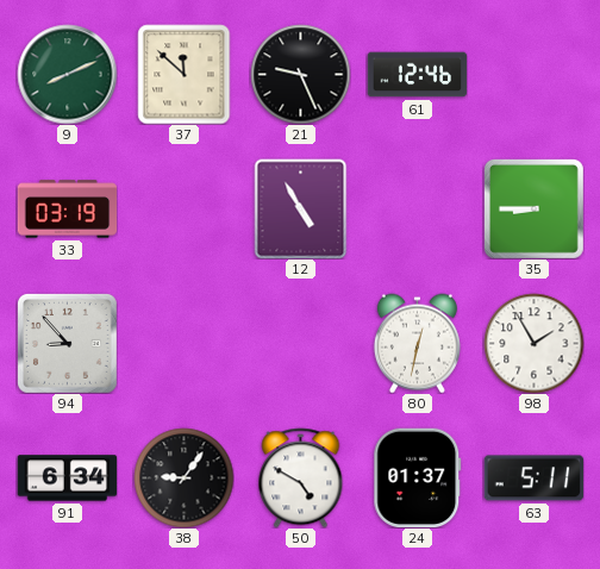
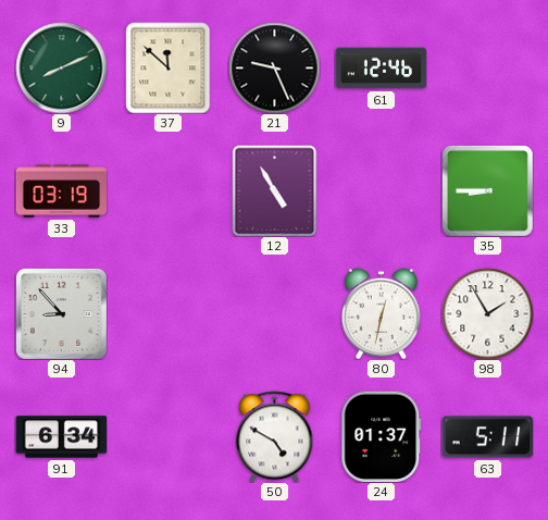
38: 9:06 -> none
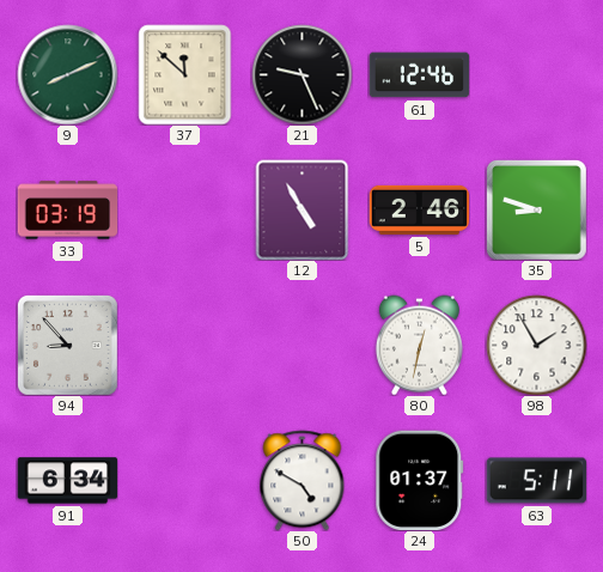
5: none -> 2:46
35: 8:45 -> 8:48
